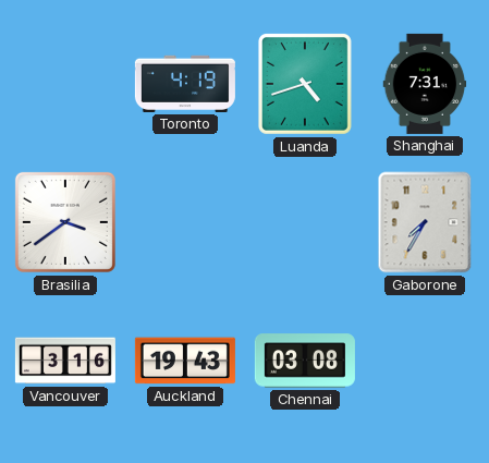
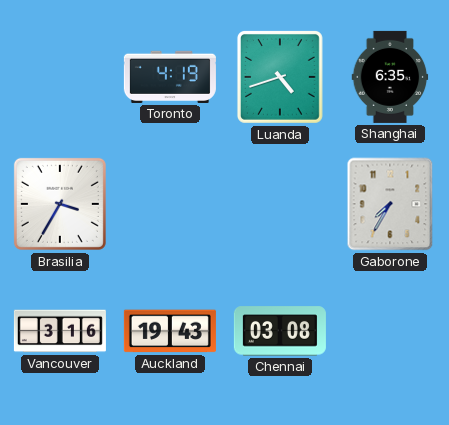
Shanghai: 7:31 -> 6:35
Brasilia: 3:39 -> 3:35
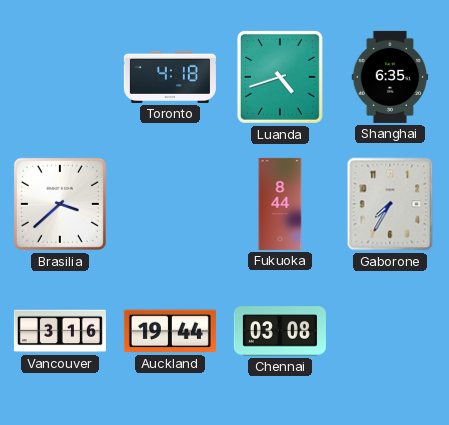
Toronto: 4:19 -> 4:18
Brasilia: 3:35 -> 3:38
Fukuoka: none -> 8:44
Auckland: 19:43 -> 19:44
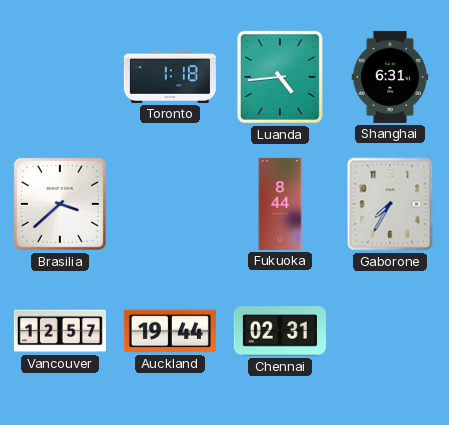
Toronto: 4:18 -> 1:18
Luanda: 4:42 -> 4:44
Shanghai: 6:35 -> 6:31
Vancouver: 3:16 -> 12:57
Chennai: 03:08 -> 02:31
